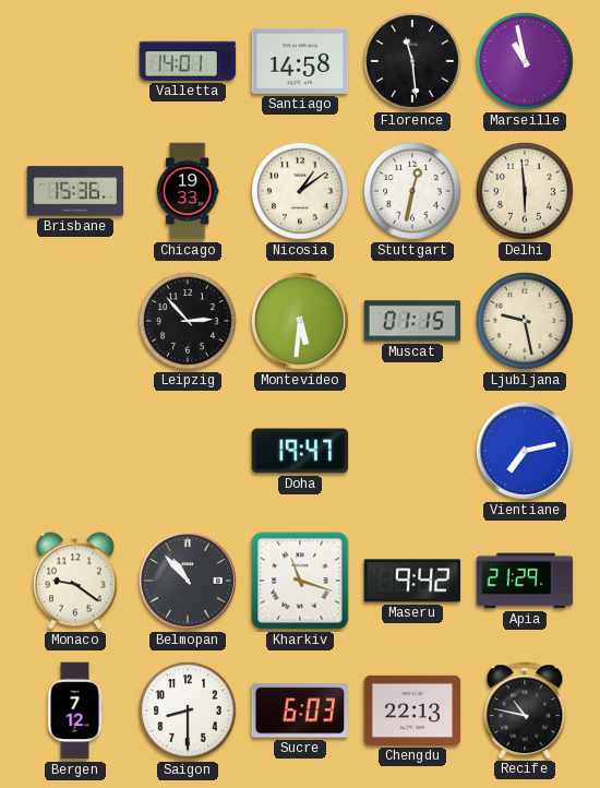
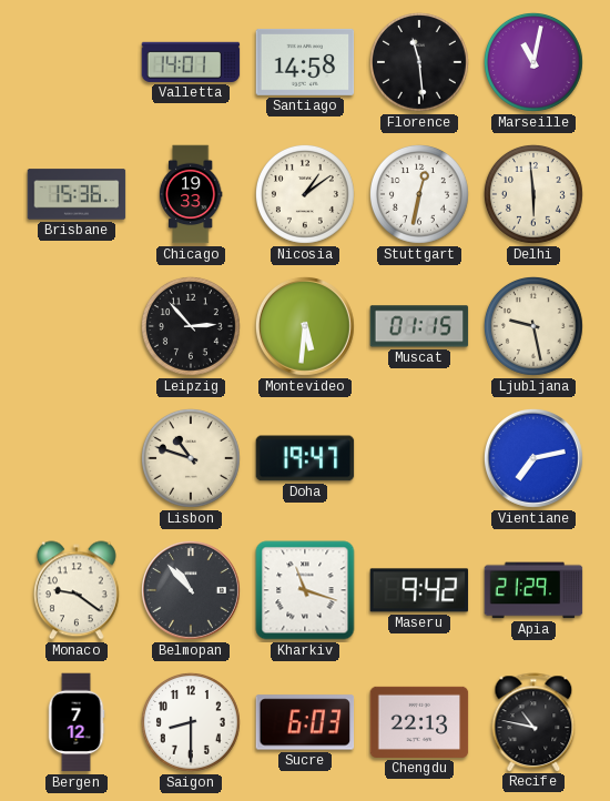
Marseille: 10:58 -> 11:02
Lisbon: none -> 10:48
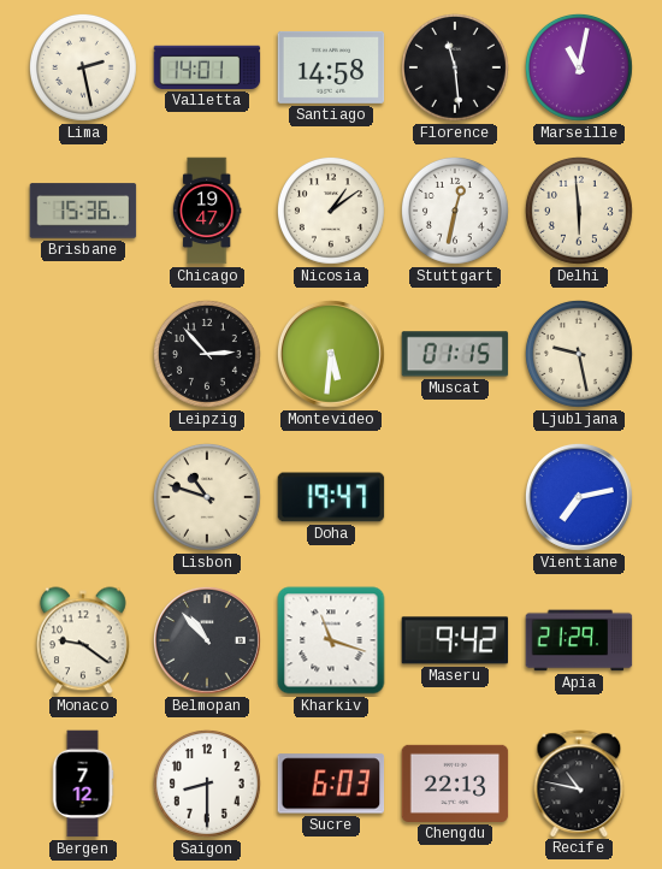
Lima: none -> 2:28
Chicago: 19:33 -> 19:47
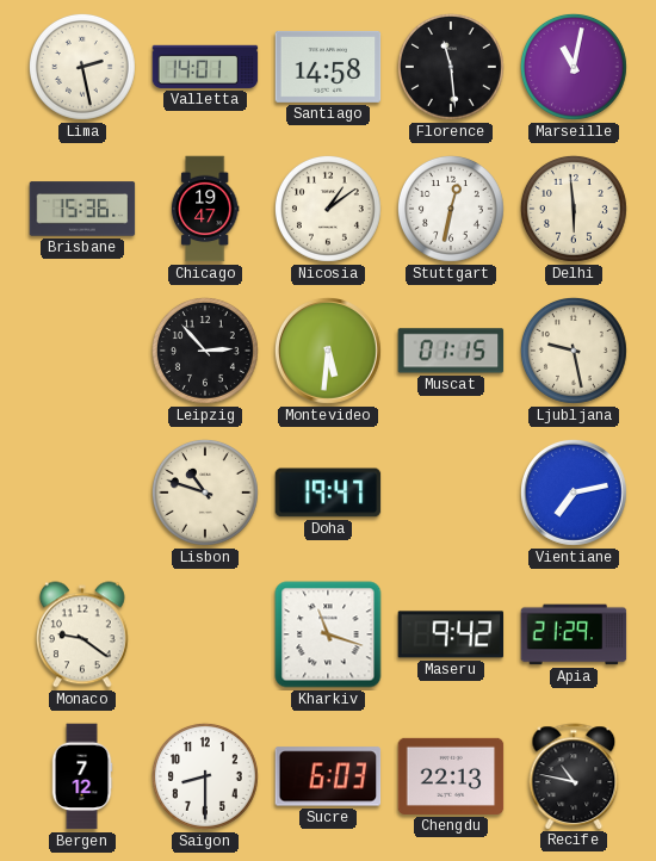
Belmopan: 10:53 -> none
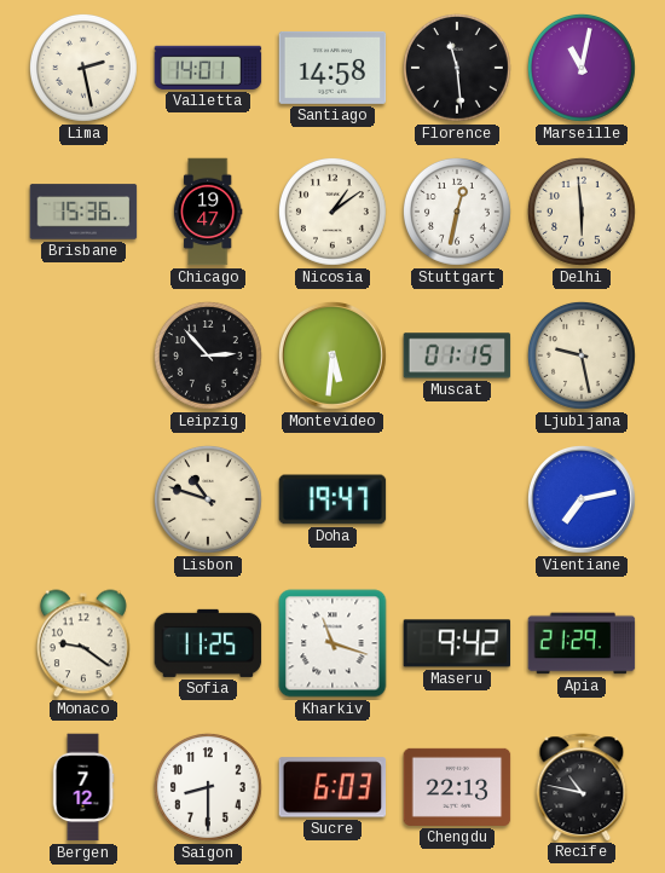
Sofia: none -> 11:25
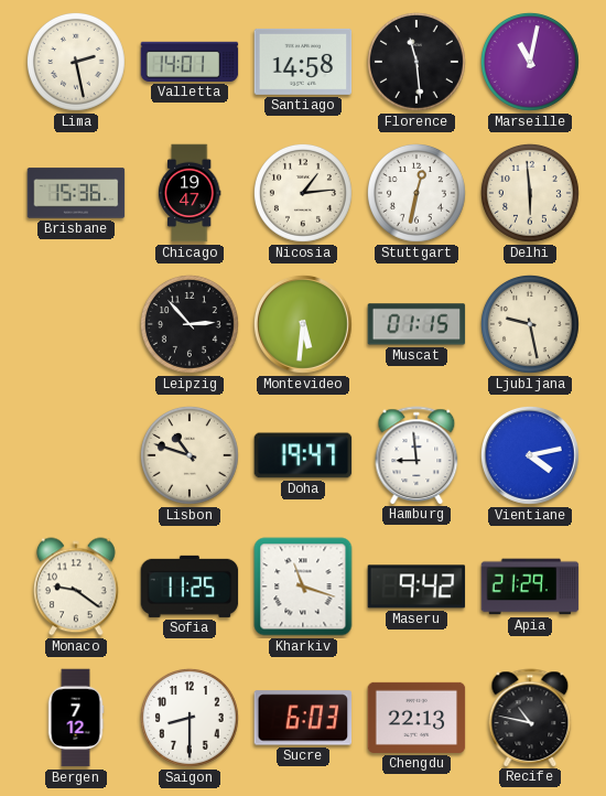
Nicosia: 1:09 -> 1:14
Hamburg: none -> 8:59
Vientiane: 7:13 -> 4:13
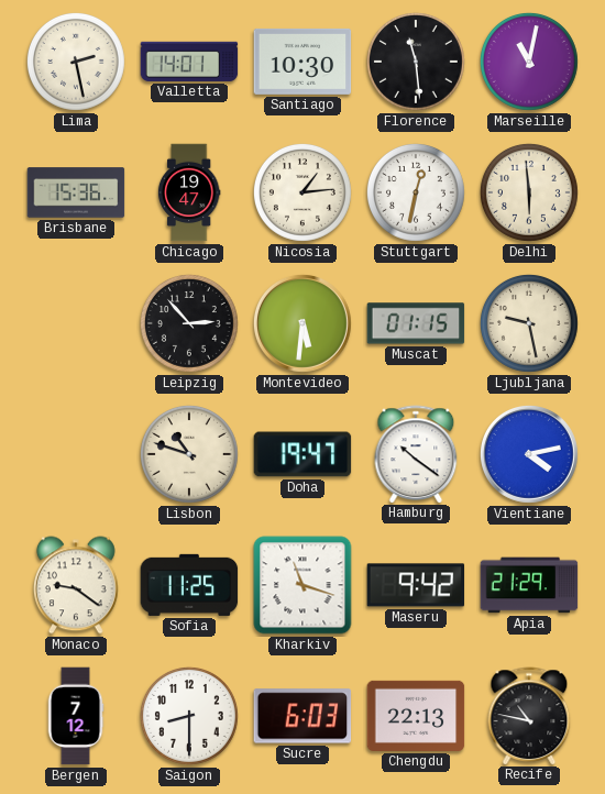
Santiago: 14:58 -> 10:30
Hamburg: 8:59 -> 10:21
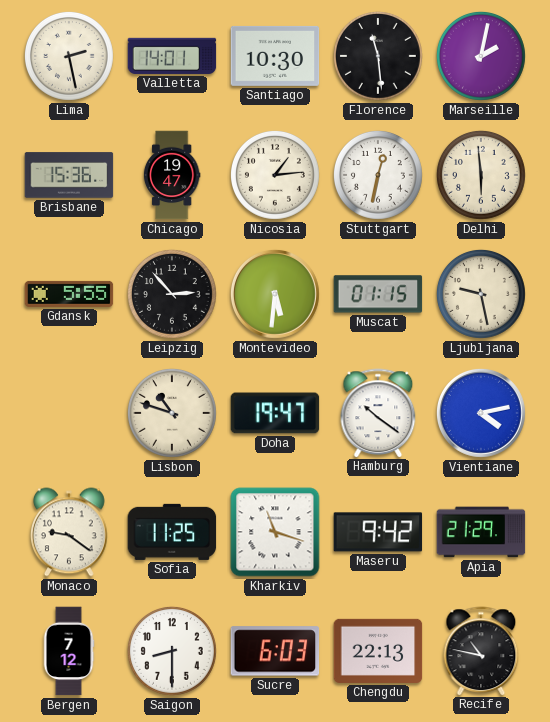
Marseille: 11:02 -> 2:02
Gdansk: none -> 5:55
